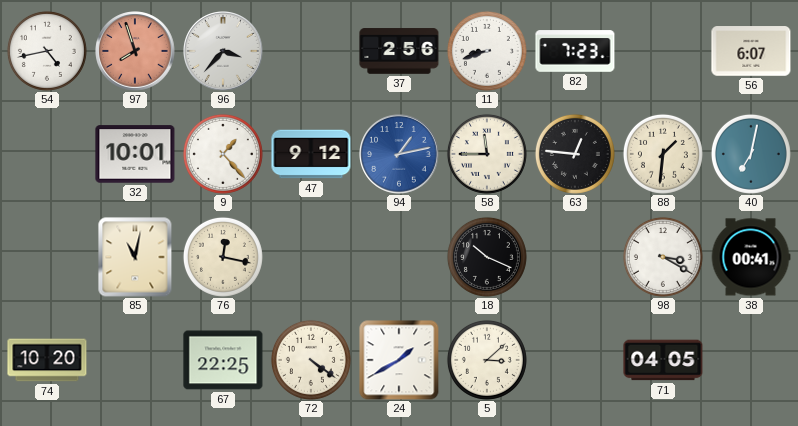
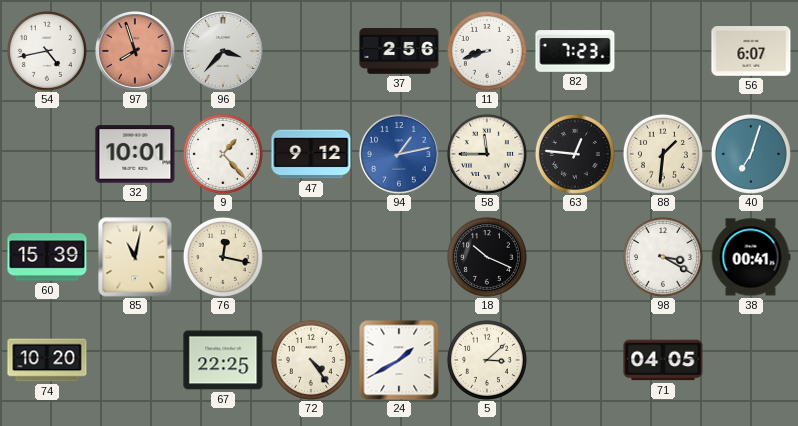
40: 7:02 -> 7:03
60: none -> 15:39
72: 4:21 -> 4:24
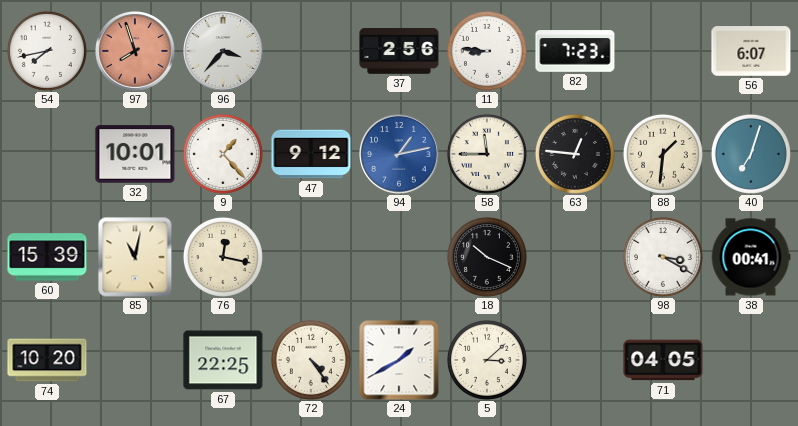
54: 4:43 -> 7:43
11: 8:42 -> 8:46
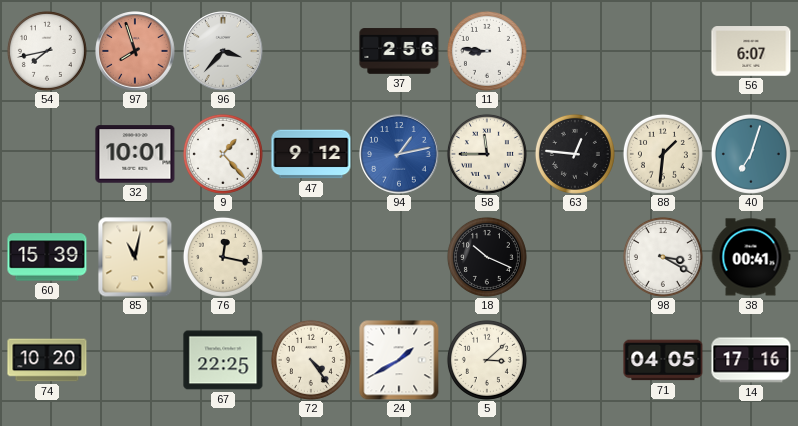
82: 7:23 -> none
14: none -> 17:16
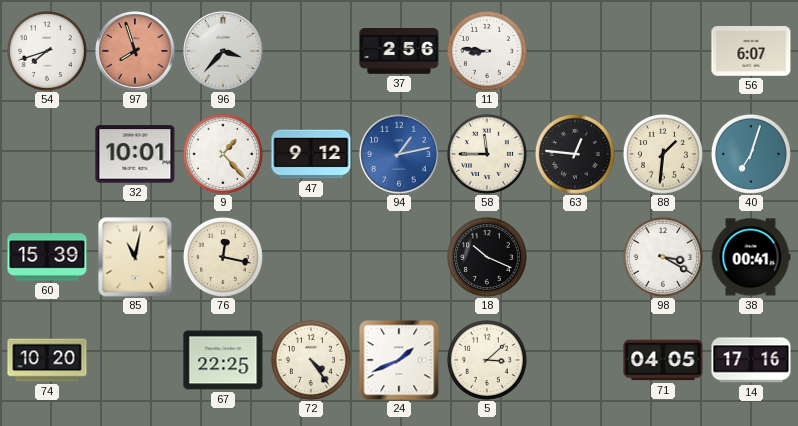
54: 7:43 -> 7:42
24: 1:40 -> 1:41
